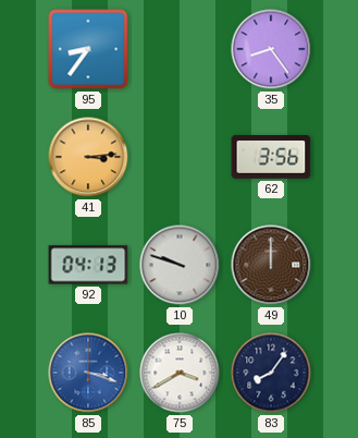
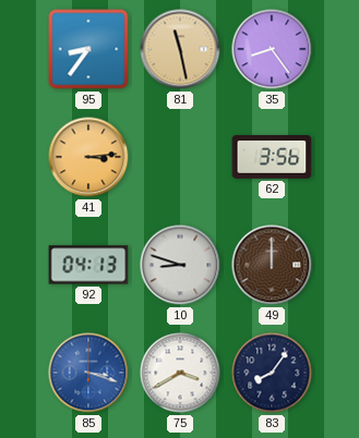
81: none -> 11:28
10: 9:48 -> 8:48
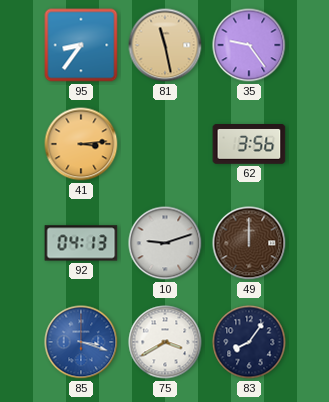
35: 8:24 -> 9:24
10: 8:48 -> 9:12
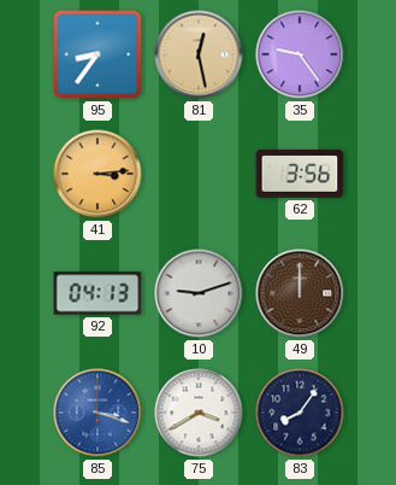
81: 11:28 -> 12:28
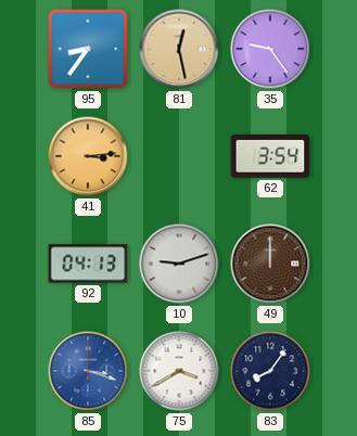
62: 3:56 -> 3:54
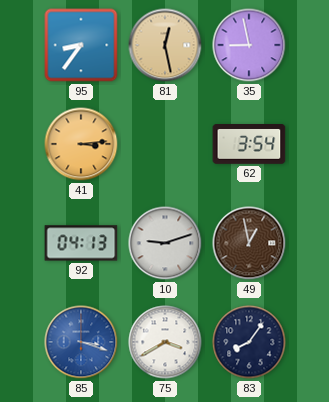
35: 9:24 -> 8:58
49: 12:00 -> 12:58
